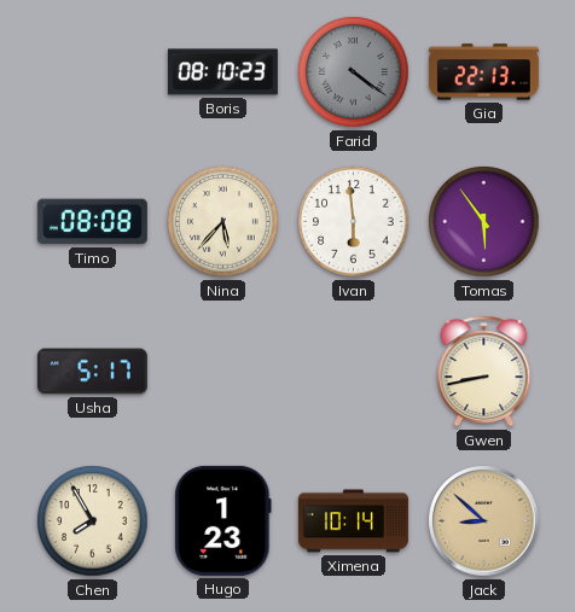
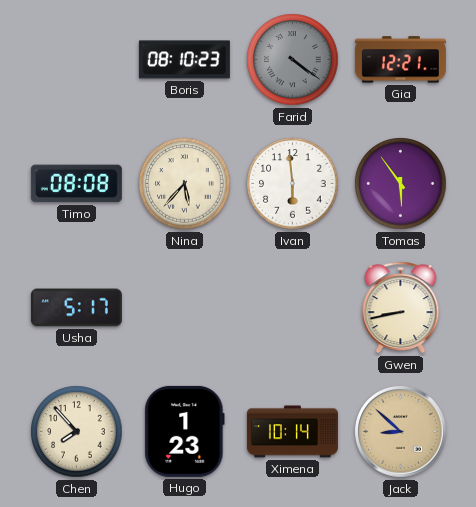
Gia: 22:13 -> 12:21
Chen: 7:55 -> 7:53
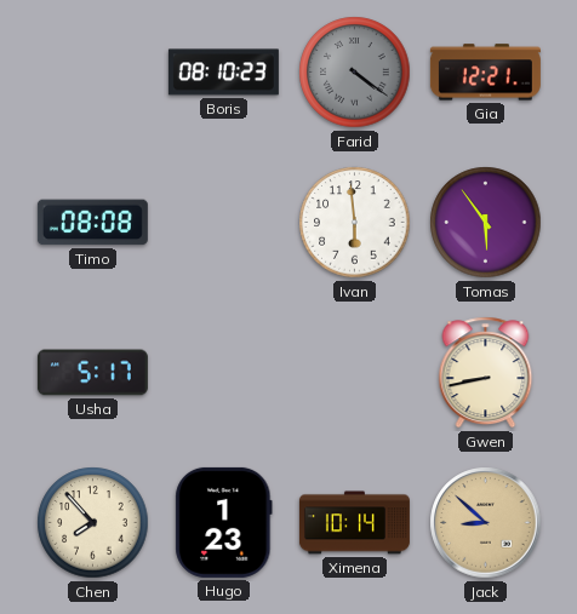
Nina: 5:37 -> none
